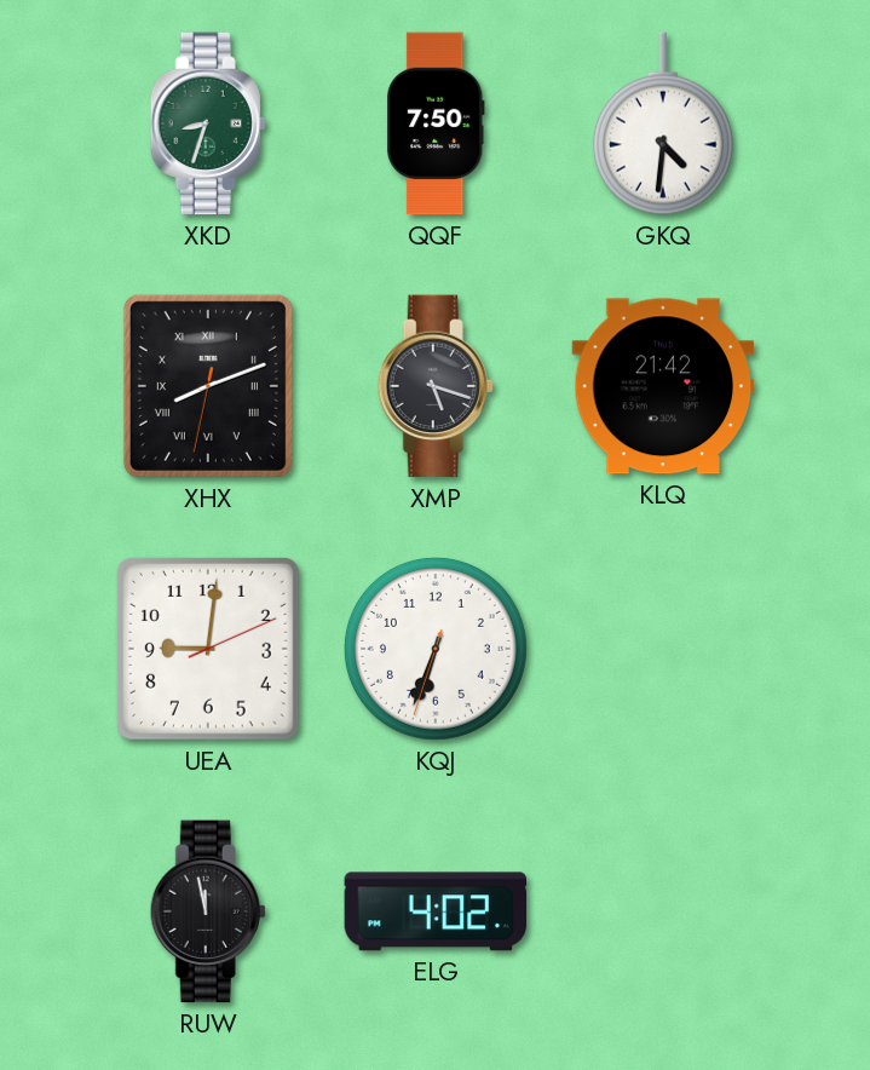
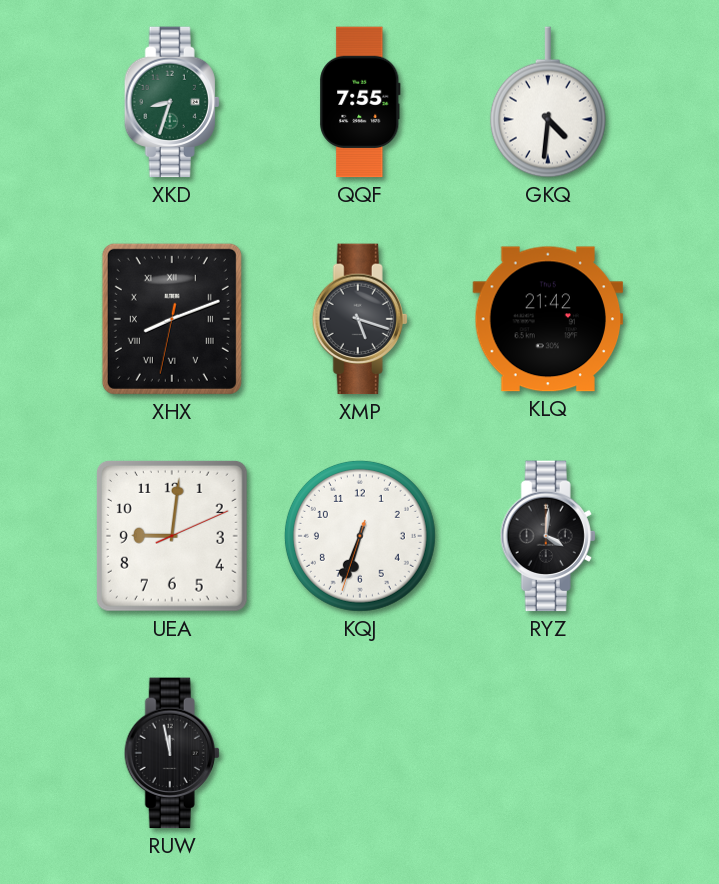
QQF: 7:50 -> 7:55
RYZ: none -> 4:01
ELG: 4:02 -> none
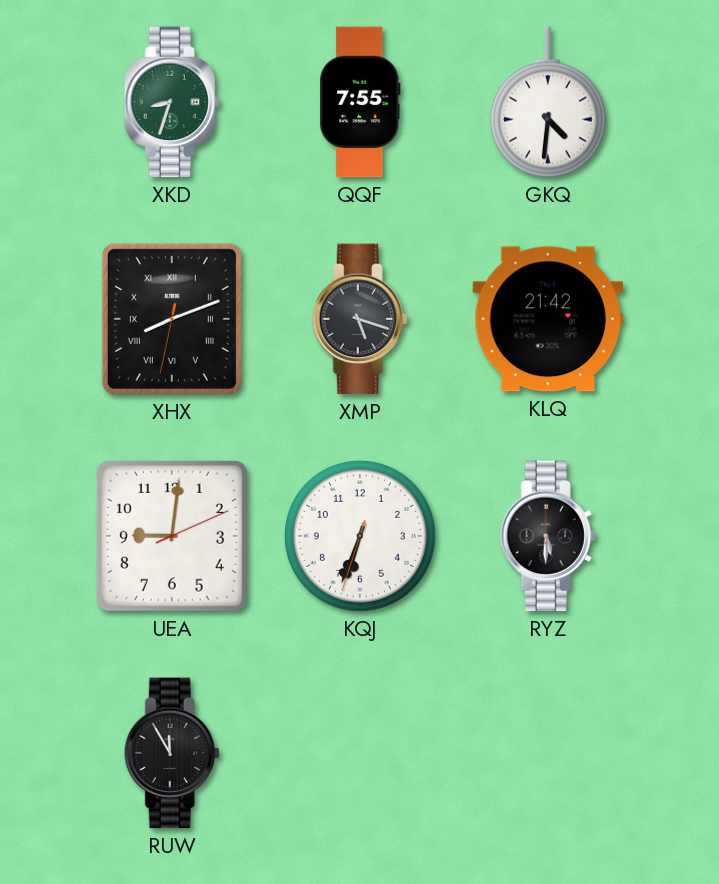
RYZ: 4:01 -> 5:30
RUW: 11:58 -> 11:55
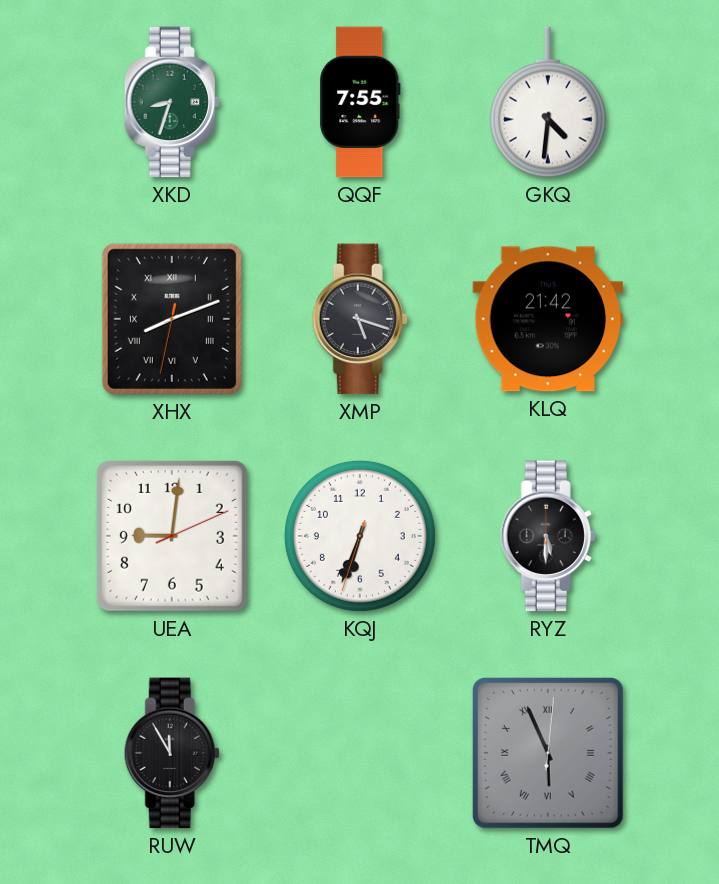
TMQ: none -> 5:56
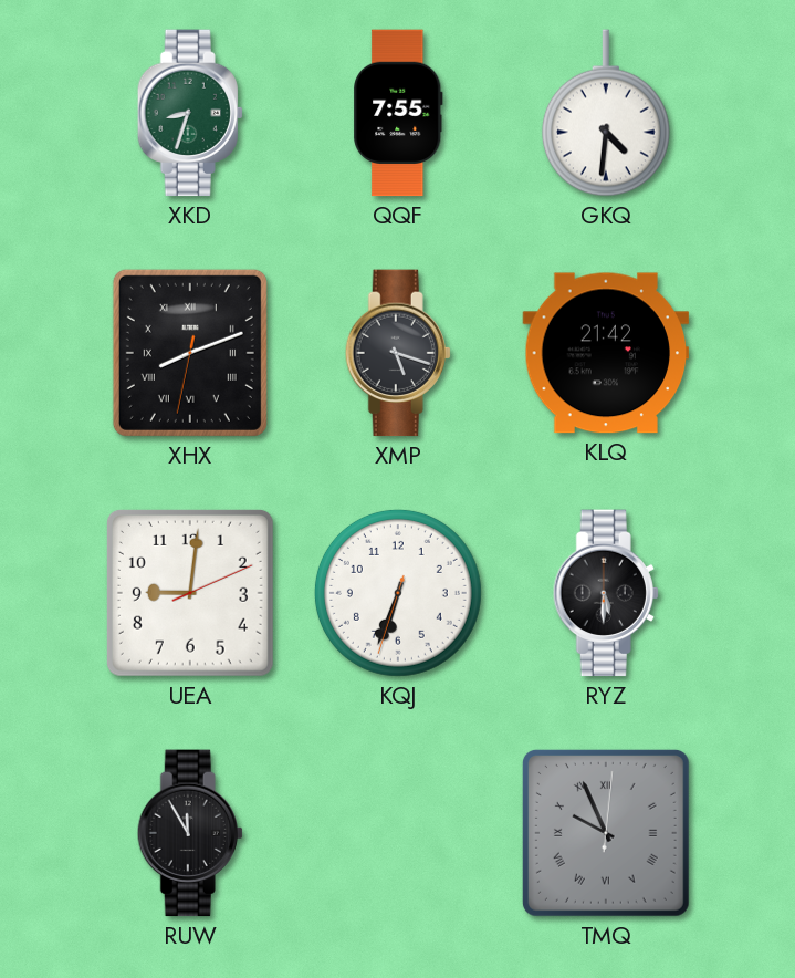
TMQ: 5:56 -> 9:56
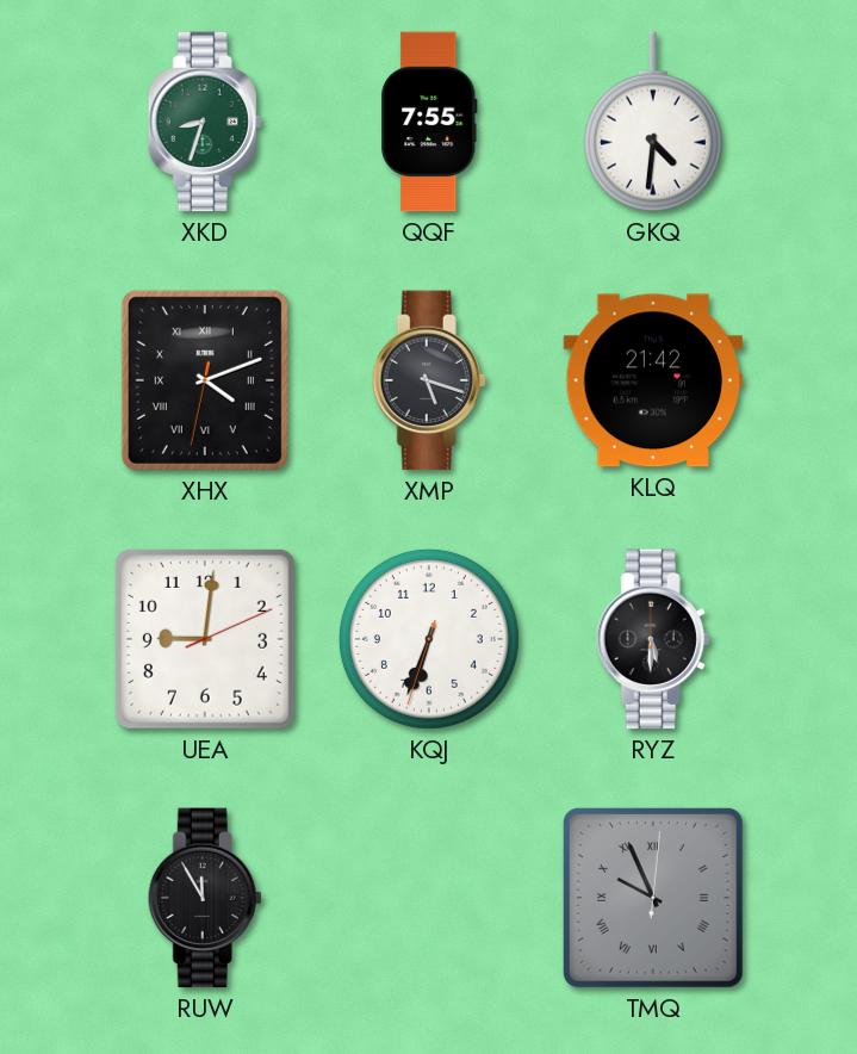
XHX: 8:11 -> 4:11
